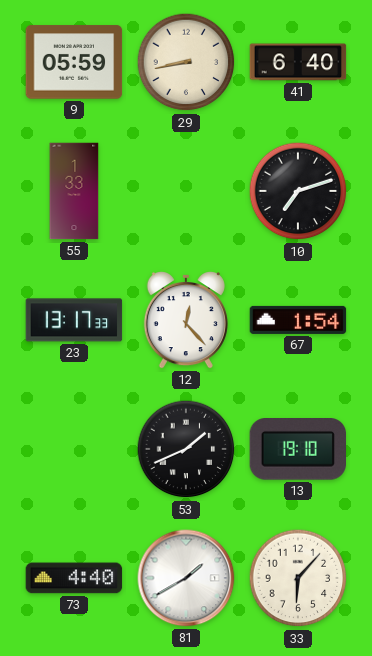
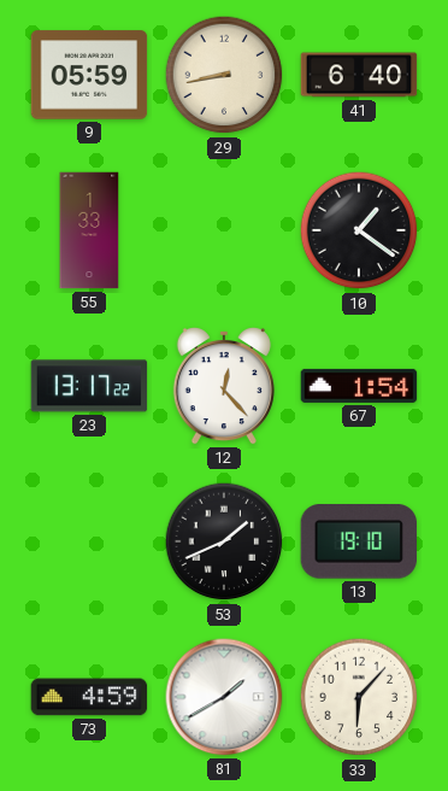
10: 7:12 -> 1:21
23: 13:17:33 -> 13:17:22
73: 4:40 -> 4:59
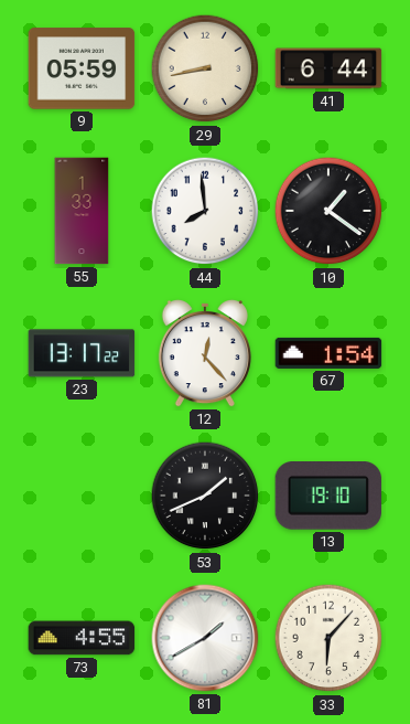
41: 6:40 -> 6:44
44: none -> 7:59
73: 4:59 -> 4:55
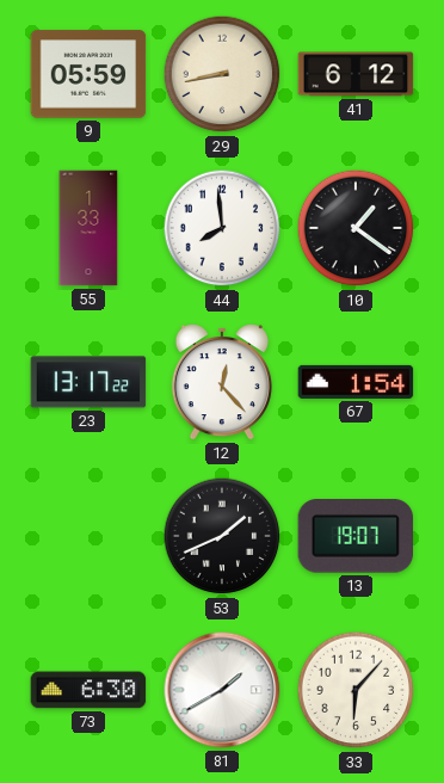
41: 6:44 -> 6:12
13: 19:10 -> 19:07
73: 4:55 -> 6:30
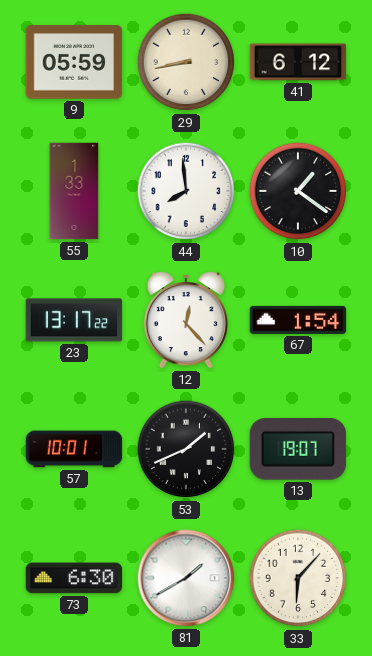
57: none -> 10:01
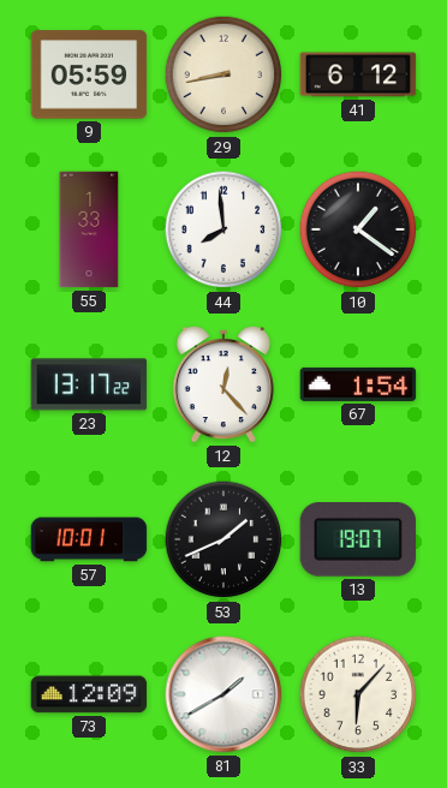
73: 6:30 -> 12:09
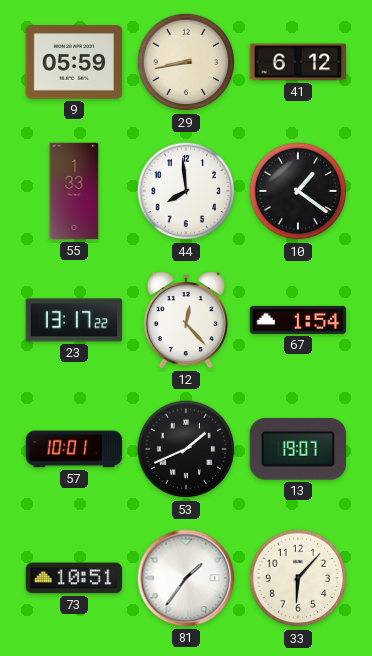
73: 12:09 -> 10:51
81: 1:40 -> 1:36
